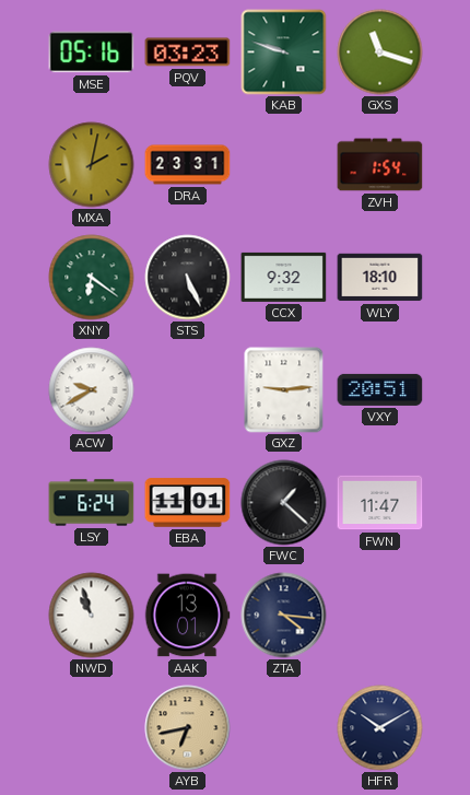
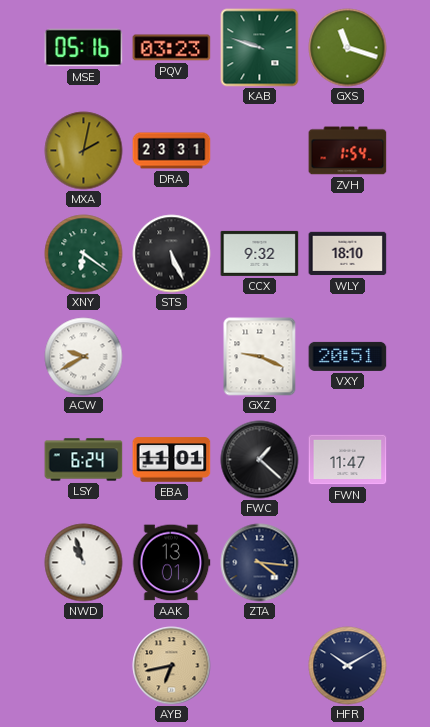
GXZ: 9:14 -> 9:19
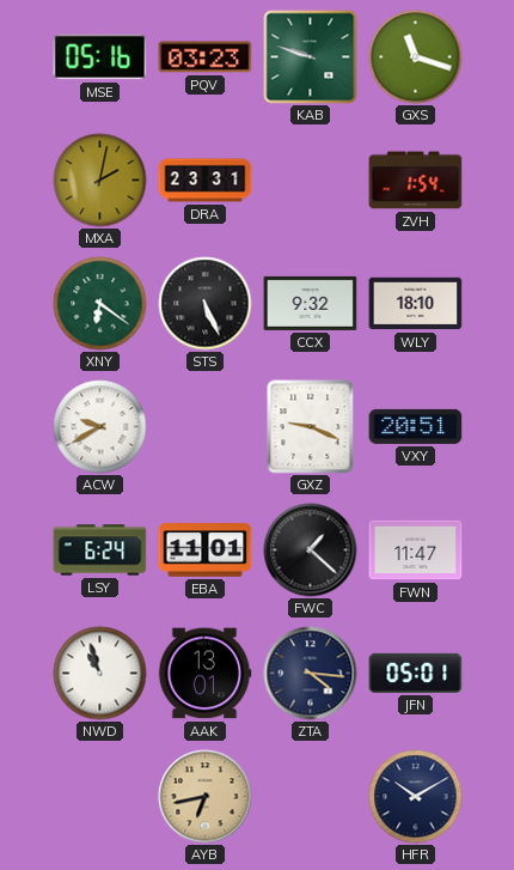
JFN: none -> 05:01
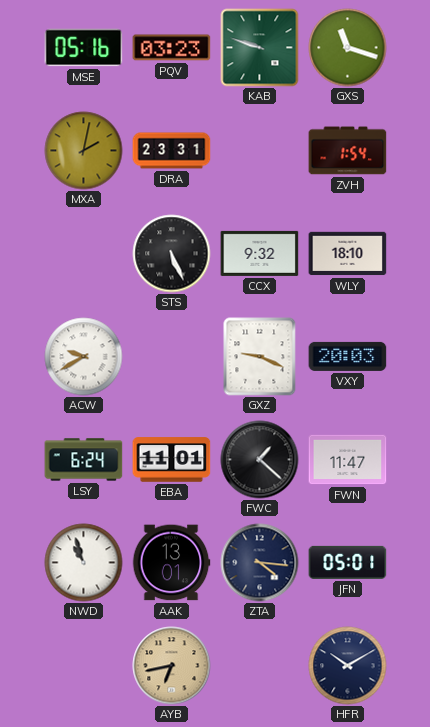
XNY: 6:21 -> none
VXY: 20:51 -> 20:03
